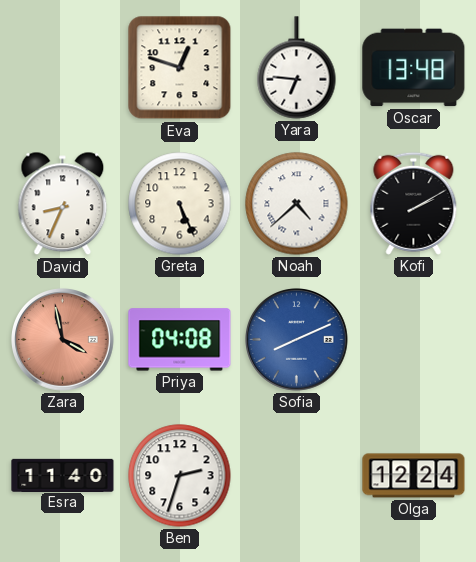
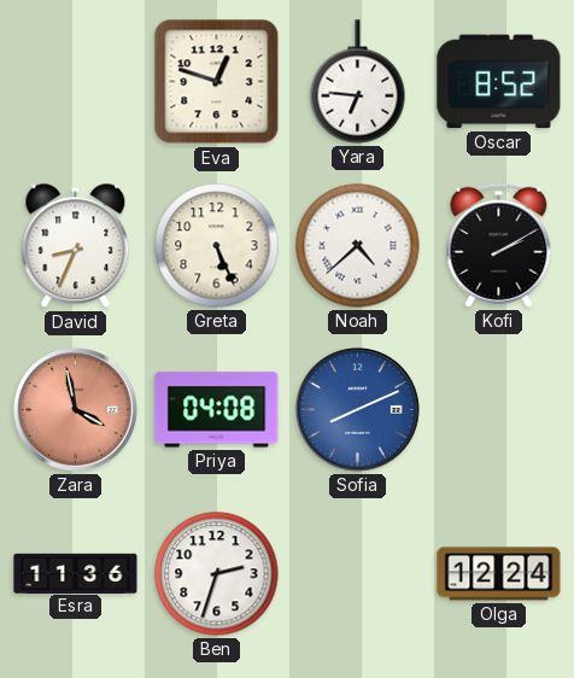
Oscar: 13:48 -> 8:52
Esra: 11:40 -> 11:36
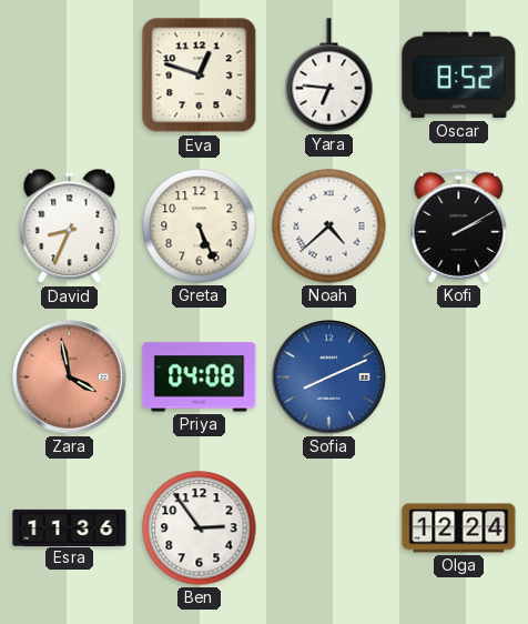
Ben: 2:33 -> 2:54
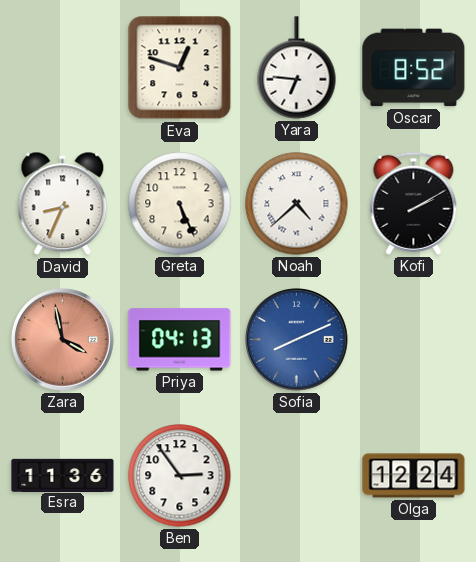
Priya: 04:08 -> 04:13
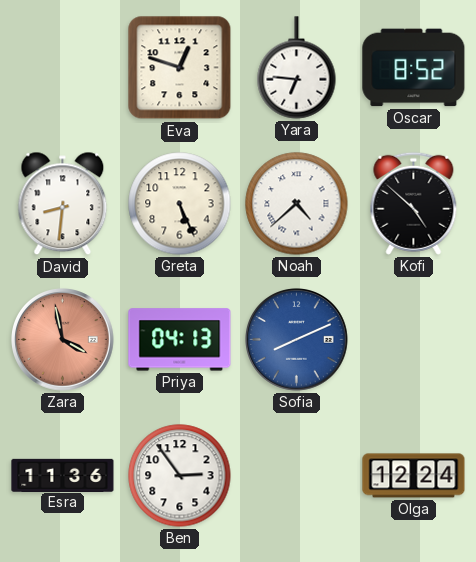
David: 8:34 -> 8:31
Kofi: 2:10 -> 4:52
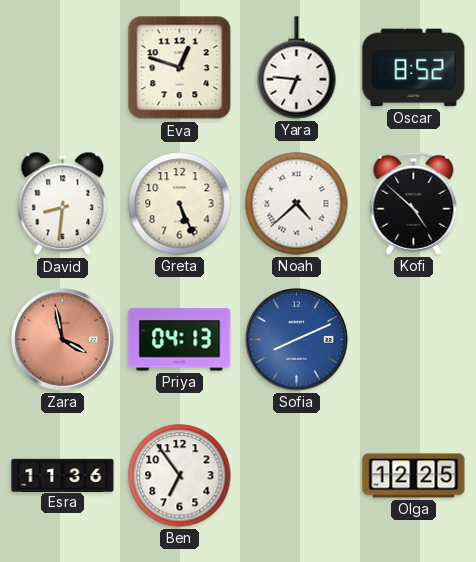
Ben: 2:54 -> 6:54
Olga: 12:24 -> 12:25
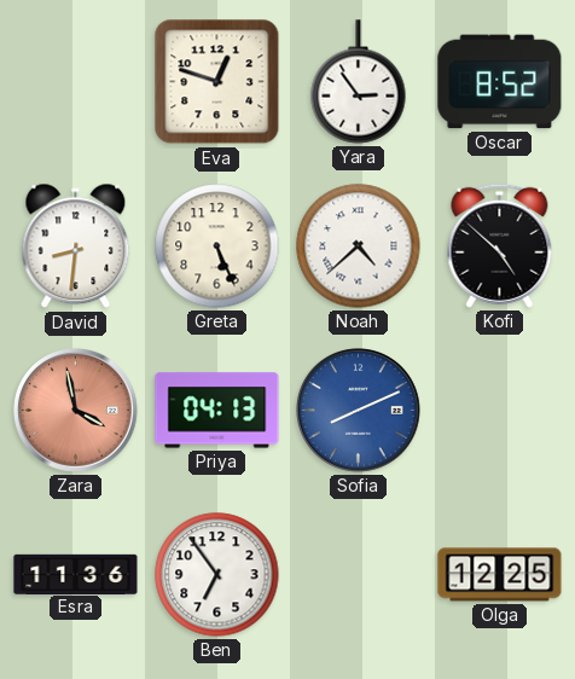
Yara: 6:46 -> 2:54
